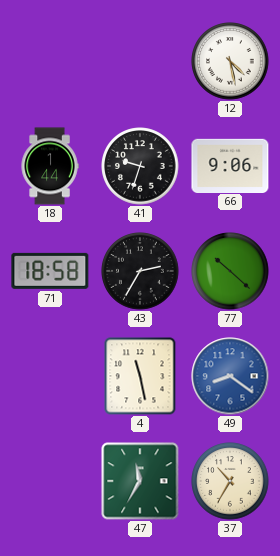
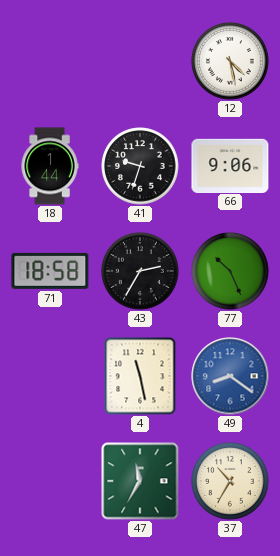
77: 10:22 -> 10:26
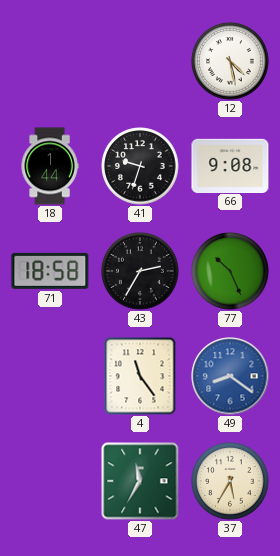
66: 9:06 -> 9:08
4: 11:28 -> 11:24
37: 10:35 -> 5:35
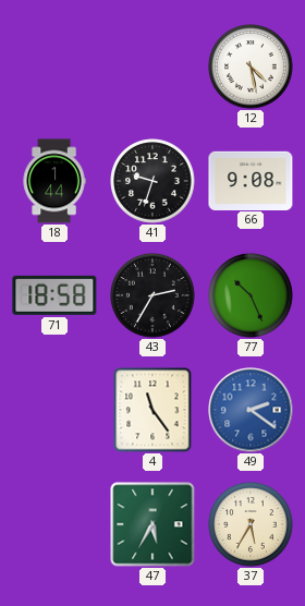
49: 8:21 -> 2:21
47: 11:35 -> 5:35
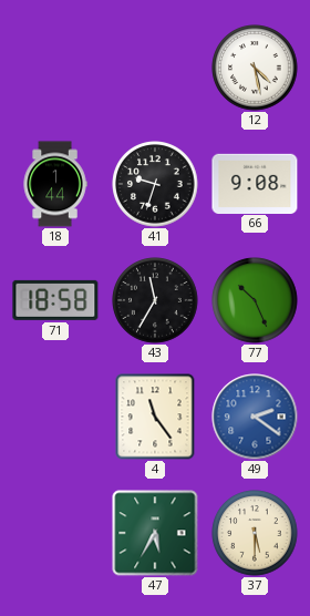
43: 2:35 -> 11:35
37: 5:35 -> 5:30
